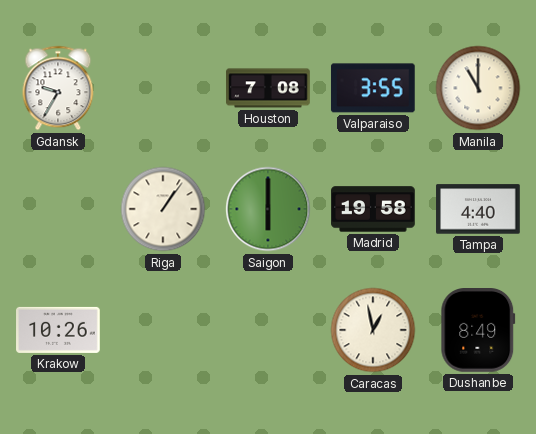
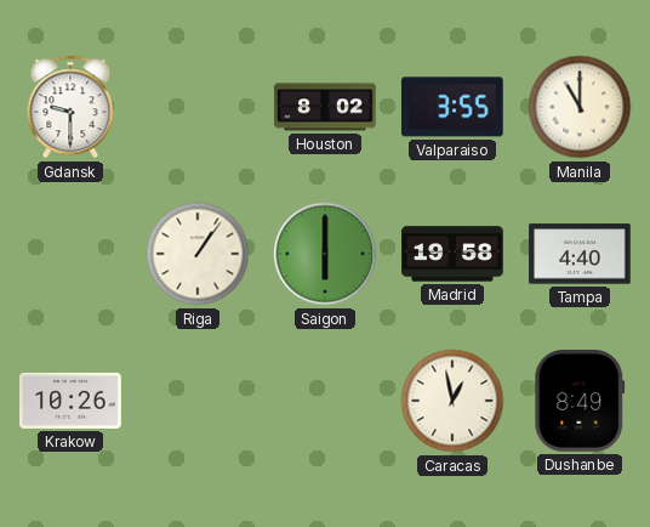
Gdansk: 9:35 -> 9:30
Houston: 7:08 -> 8:02
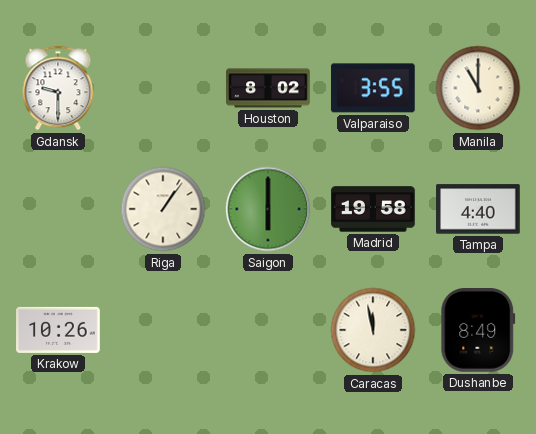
Caracas: 12:58 -> 11:58
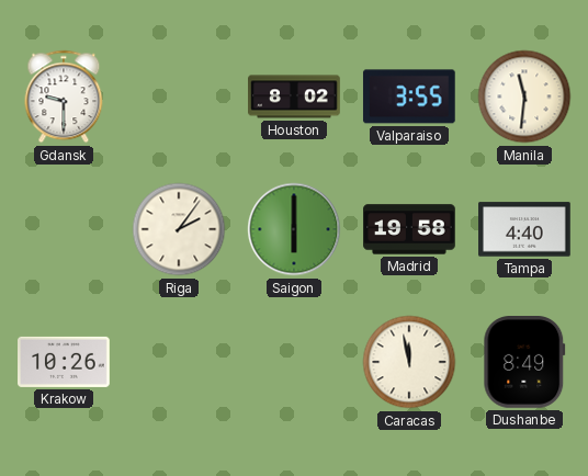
Manila: 11:00 -> 11:31
Riga: 1:06 -> 2:06
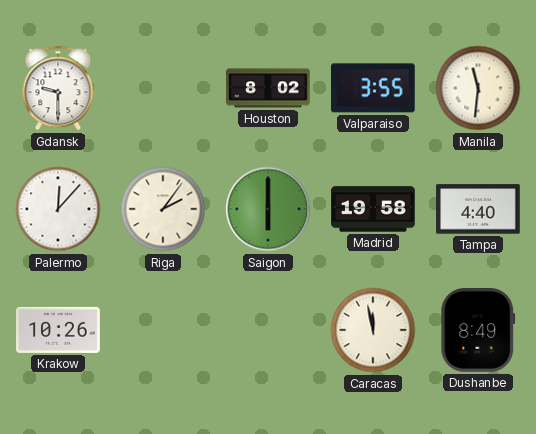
Palermo: none -> 12:07
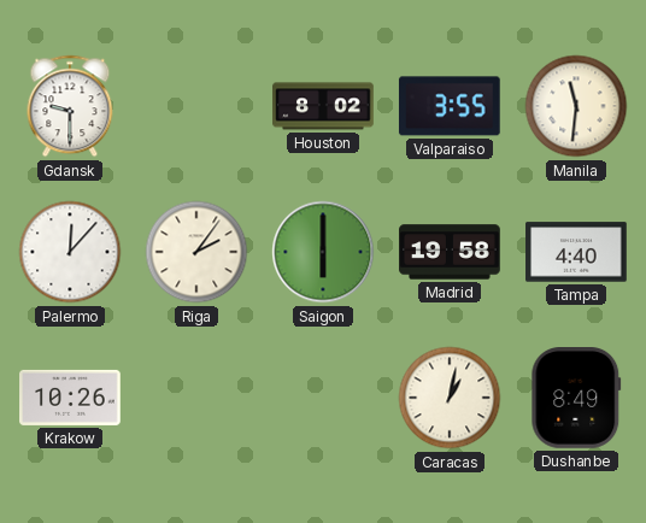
Caracas: 11:58 -> 1:02
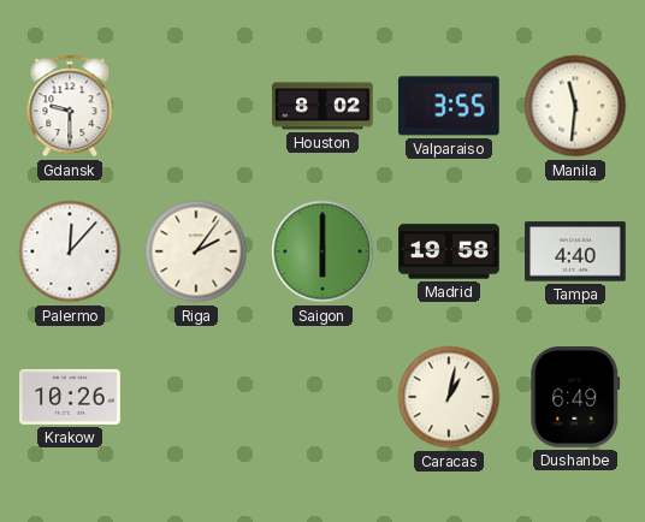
Dushanbe: 8:49 -> 6:49
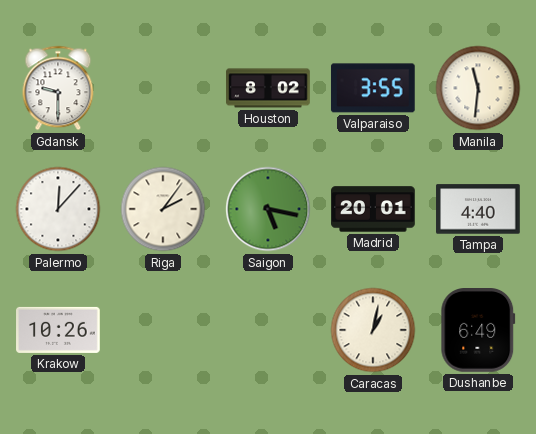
Saigon: 6:00 -> 5:17
Madrid: 19:58 -> 20:01
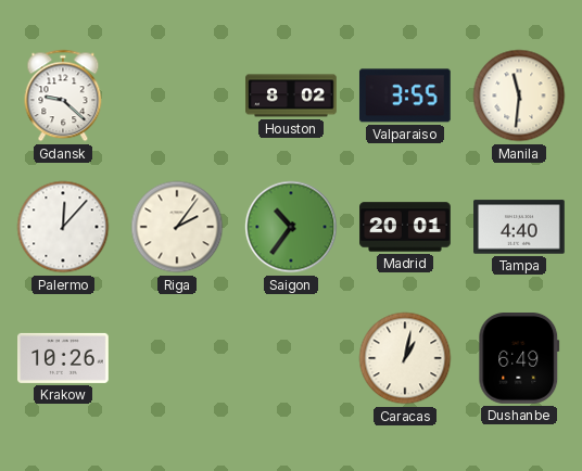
Gdansk: 9:30 -> 9:22
Saigon: 5:17 -> 10:36
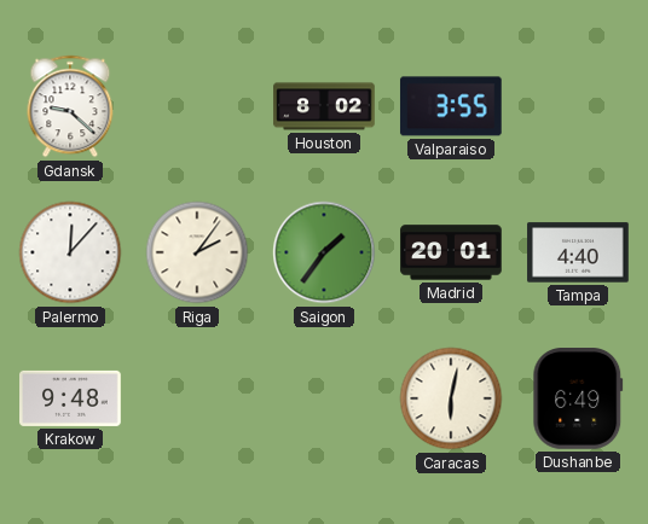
Manila: 11:31 -> none
Saigon: 10:36 -> 1:36
Krakow: 10:26 -> 9:48
Caracas: 1:02 -> 6:02
